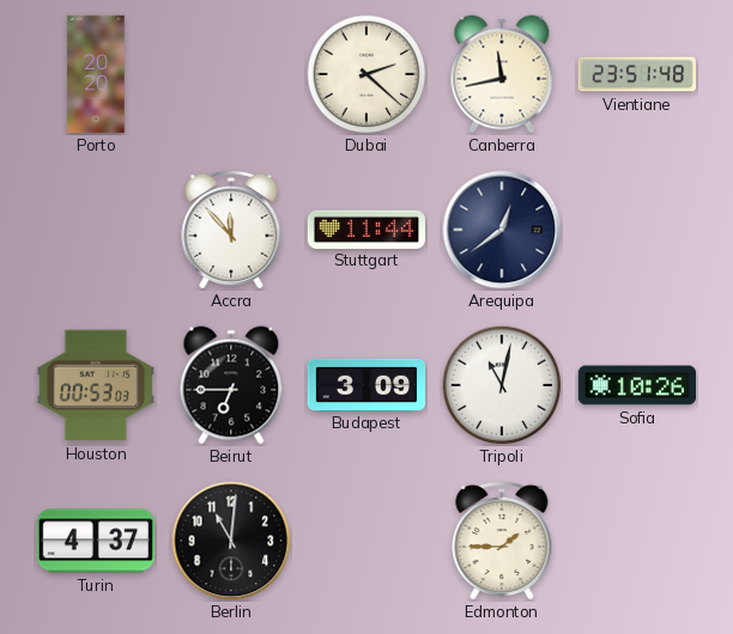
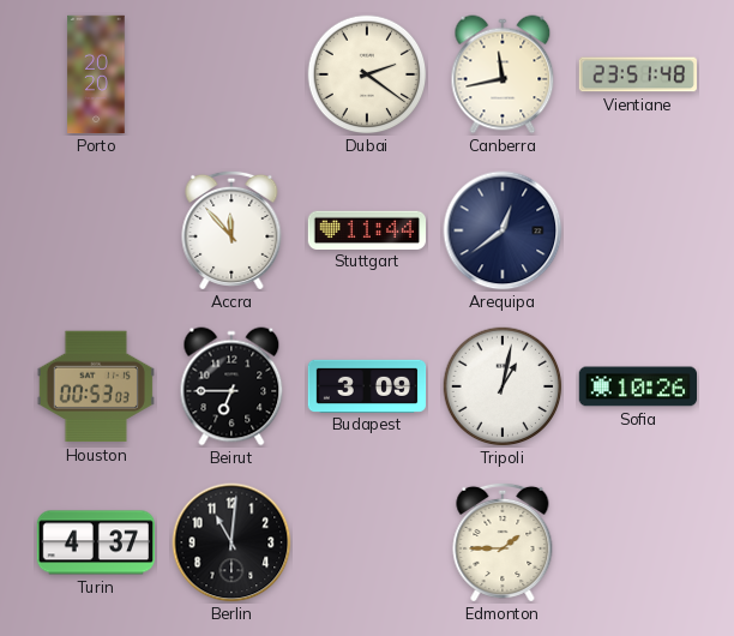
Dubai: 2:22 -> 2:21
Tripoli: 11:02 -> 1:02
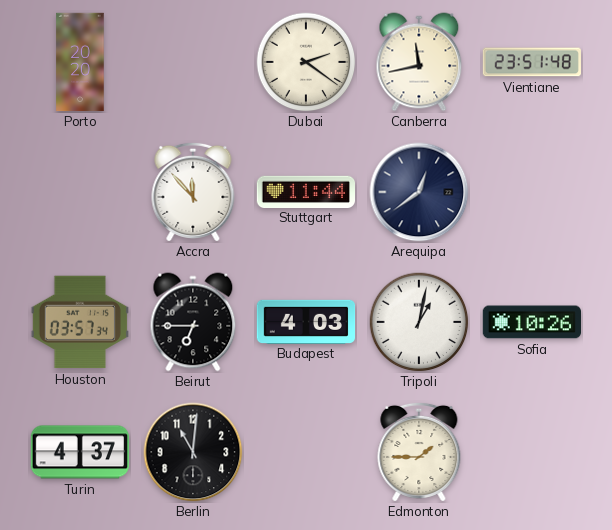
Houston: 00:53 -> 03:57
Budapest: 3:09 -> 4:03
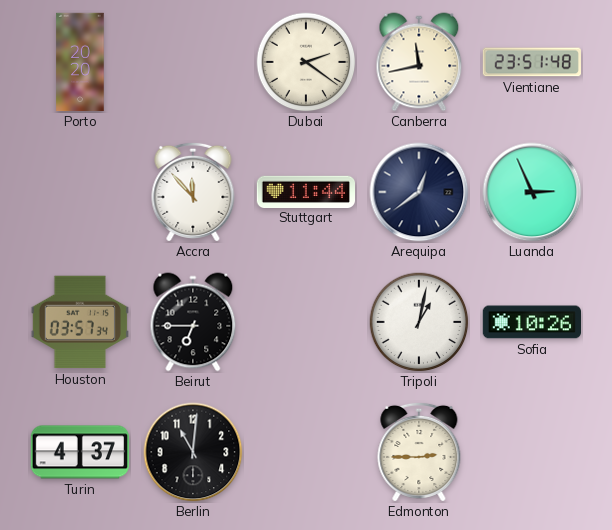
Luanda: none -> 2:56
Budapest: 4:03 -> none
Edmonton: 1:45 -> 2:45
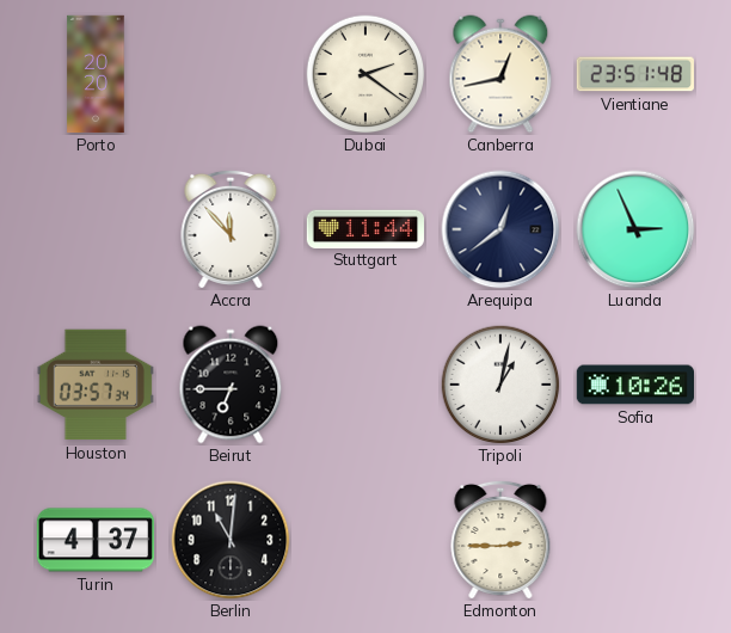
Canberra: 11:43 -> 12:43
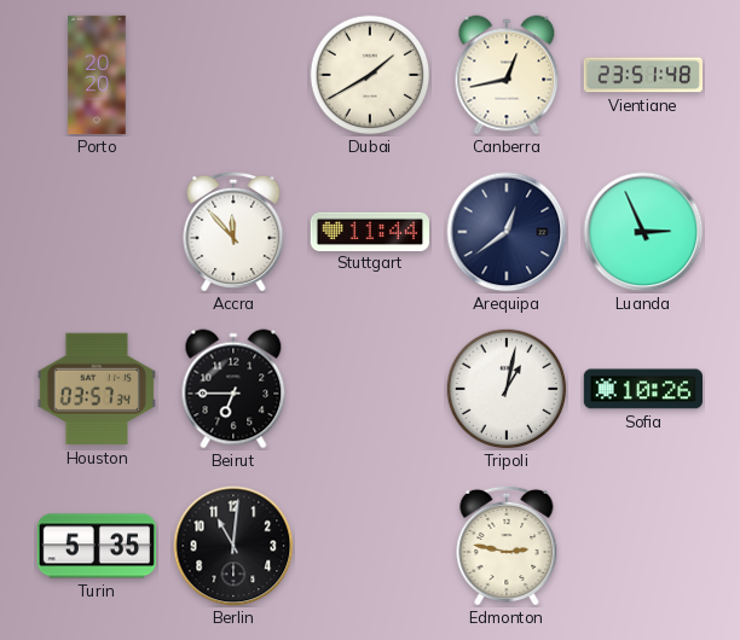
Dubai: 2:21 -> 1:40
Turin: 4:37 -> 5:35
Edmonton: 2:45 -> 2:47
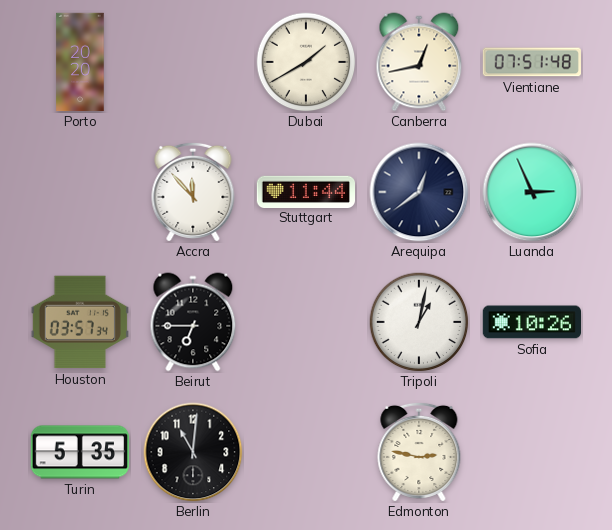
Vientiane: 23:51 -> 07:51
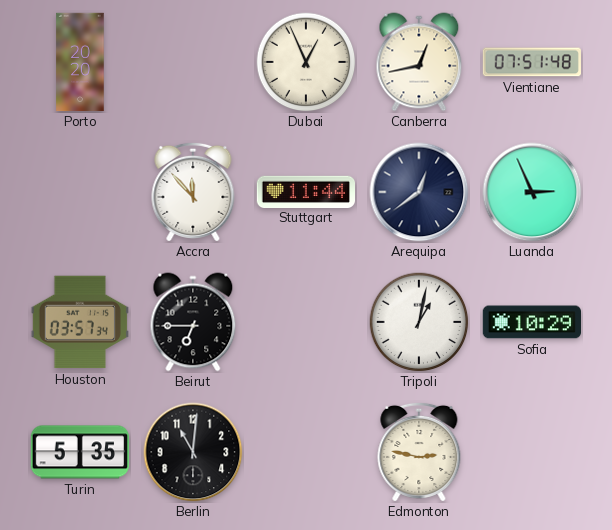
Dubai: 1:40 -> 12:56
Sofia: 10:26 -> 10:29
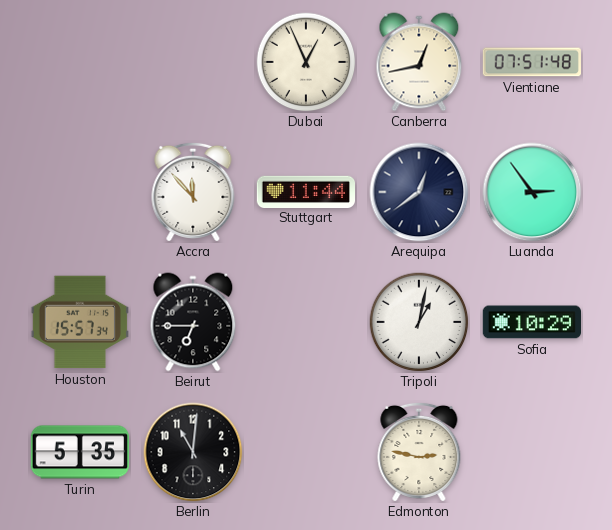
Porto: 20:20 -> none
Luanda: 2:56 -> 2:54
Houston: 03:57 -> 15:57
